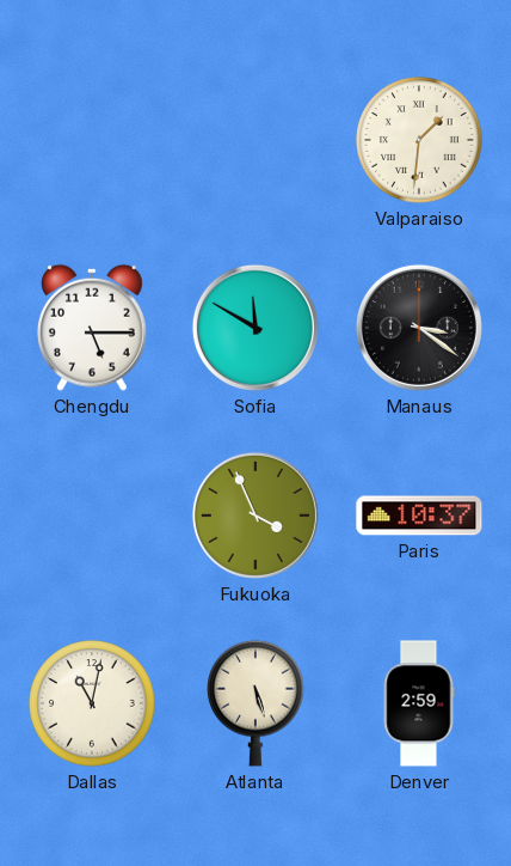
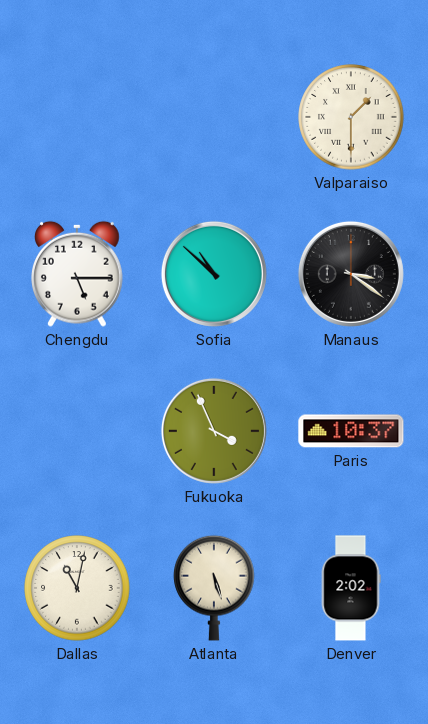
Valparaiso: 1:31 -> 1:30
Sofia: 11:50 -> 10:52
Denver: 2:59 -> 2:02
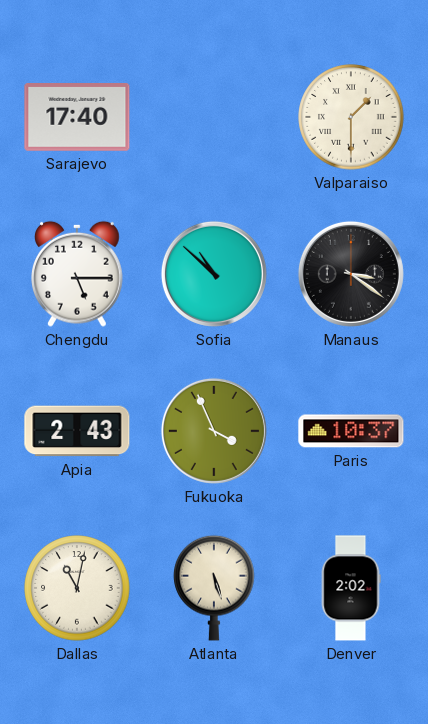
Sarajevo: none -> 17:40
Apia: none -> 2:43
